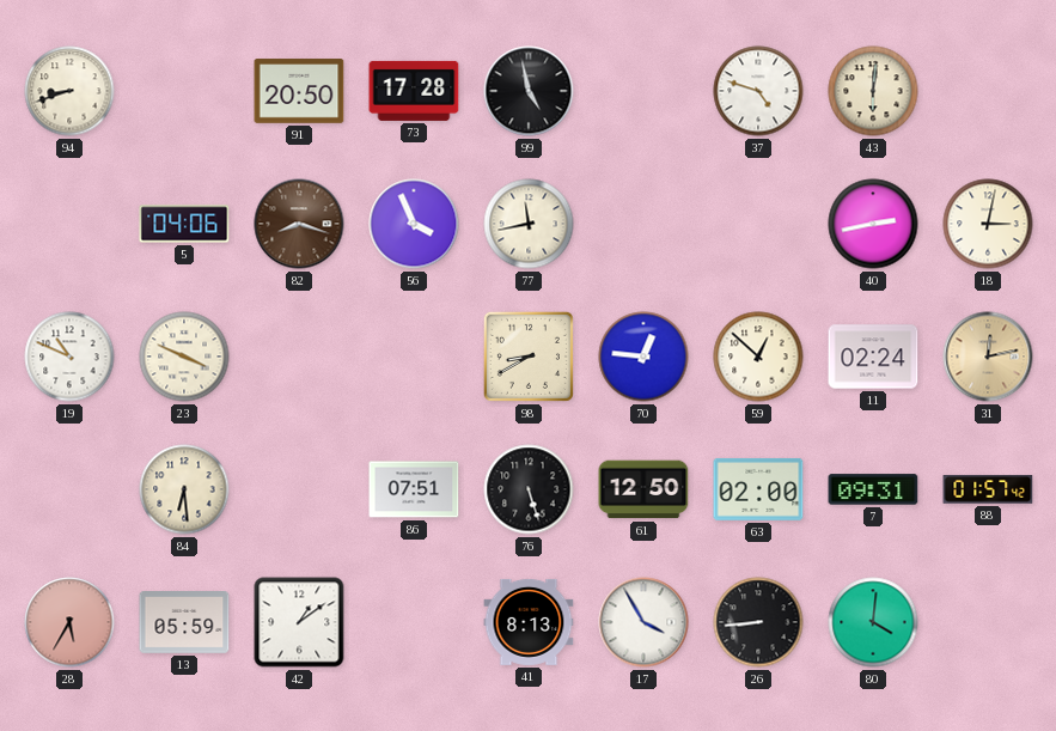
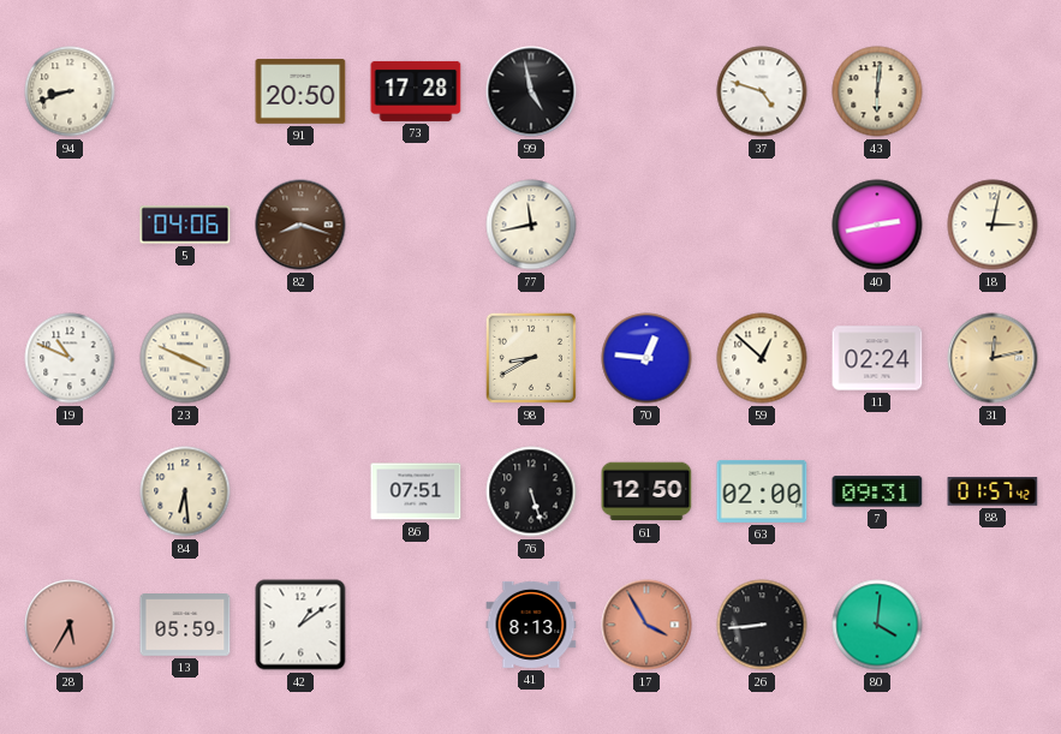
56: 3:56 -> none
17 dial: white -> salmon
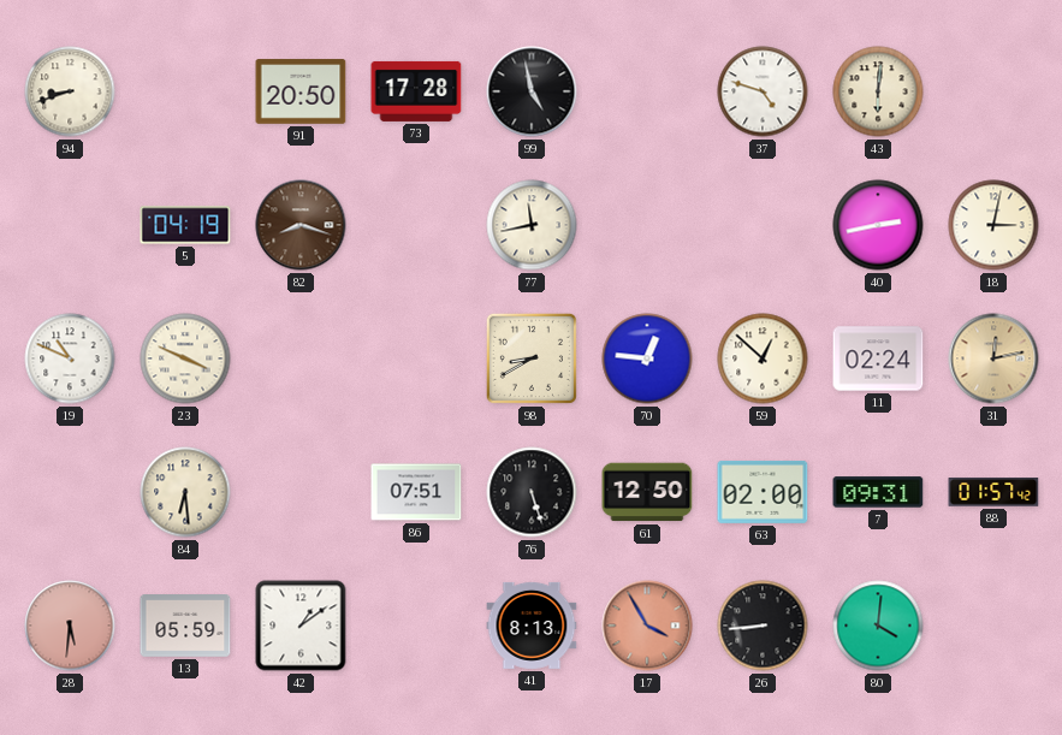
5: 04:06 -> 04:19
28: 5:35 -> 5:31
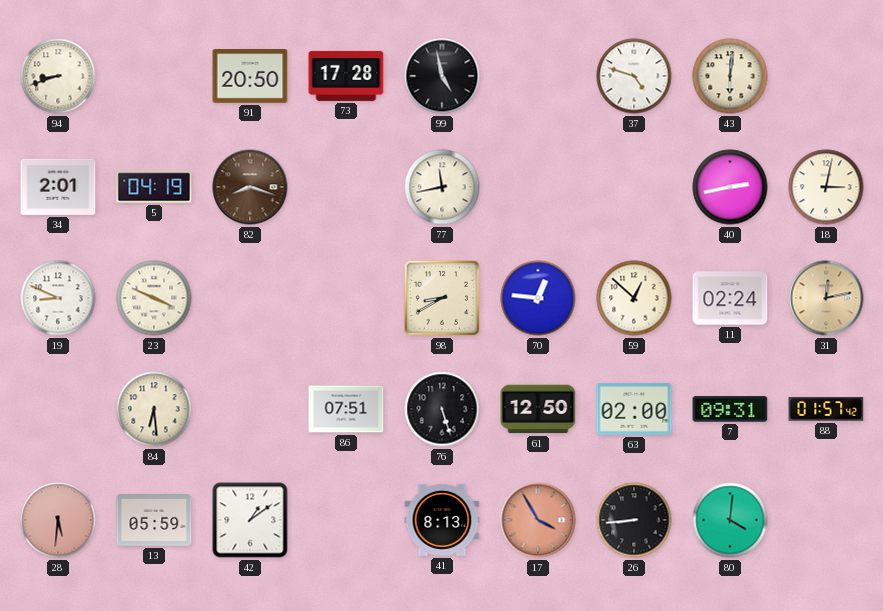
34: none -> 2:01
19: 10:49 -> 8:49
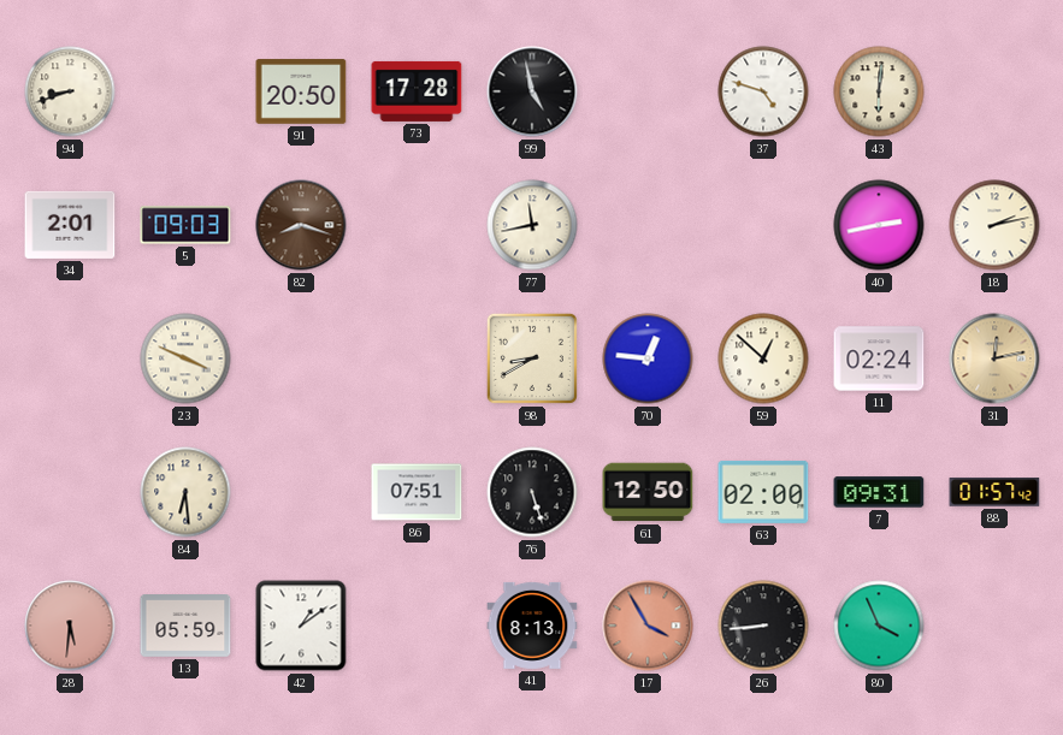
5: 04:19 -> 09:03
18: 3:02 -> 2:13
19: 8:49 -> none
80: 4:01 -> 3:56
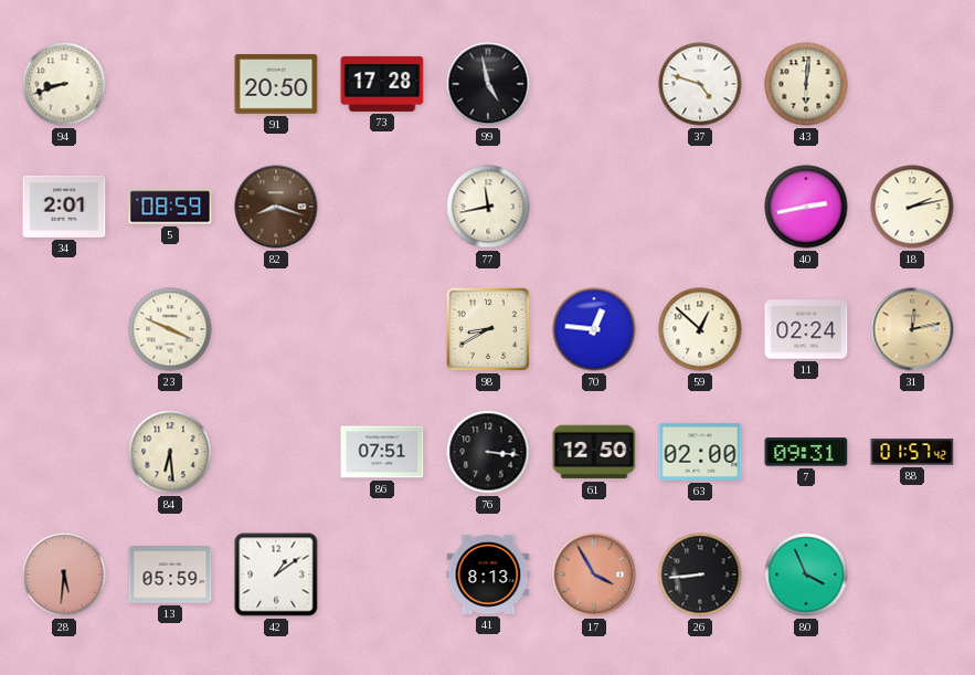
5: 09:03 -> 08:59
76: 5:27 -> 3:16
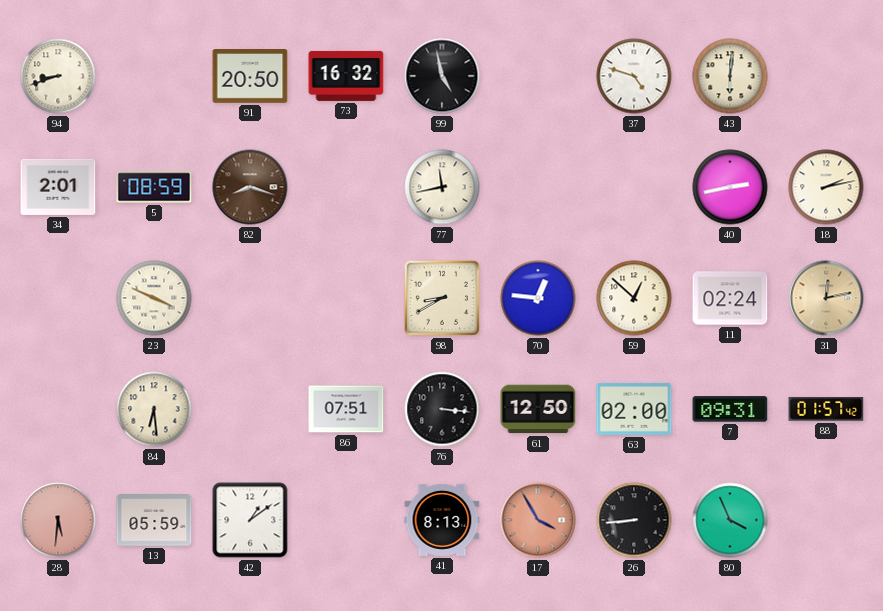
73: 17:28 -> 16:32
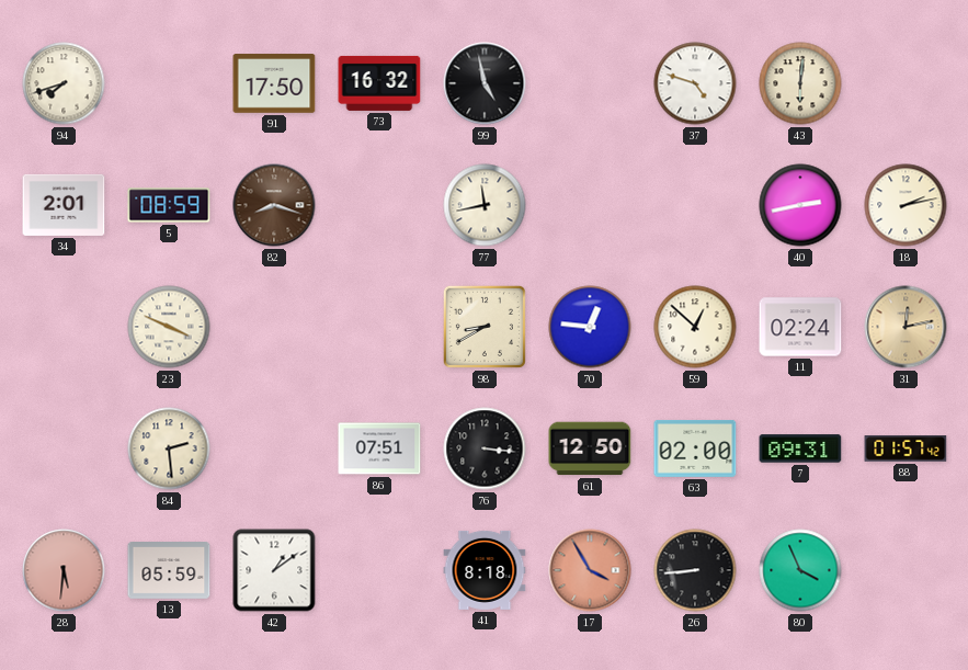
94: 8:42 -> 7:42
91: 20:50 -> 17:50
84: 6:29 -> 2:29
41: 8:13 -> 8:18
